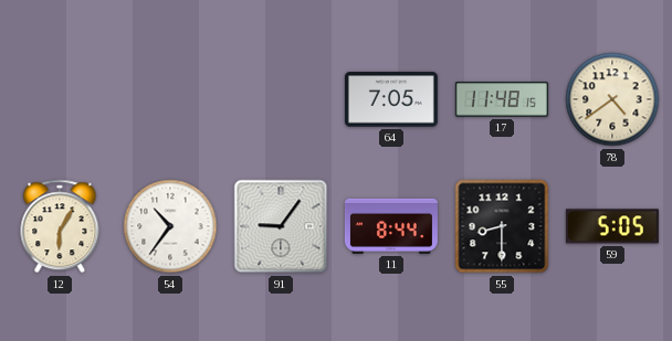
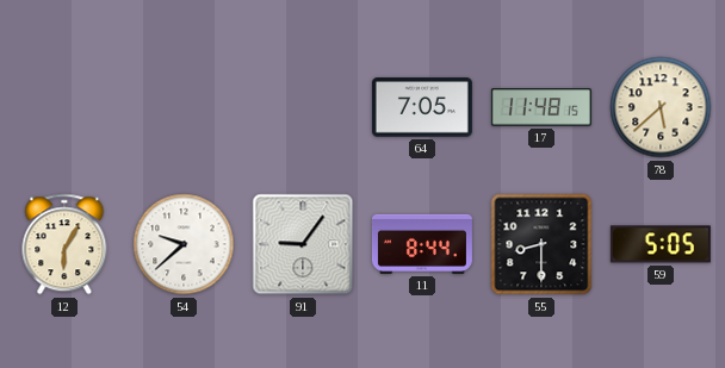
78: 4:39 -> 5:38
54: 10:36 -> 9:38
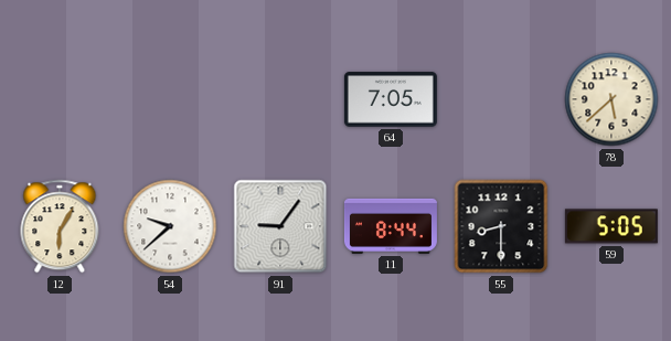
17: 11:48 -> none
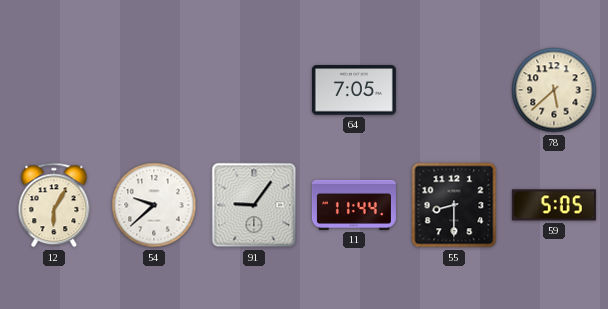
11: 8:44 -> 11:44
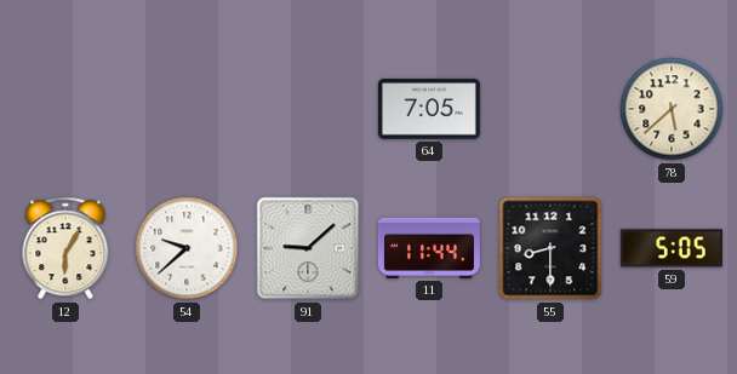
91: 9:06 -> 9:08
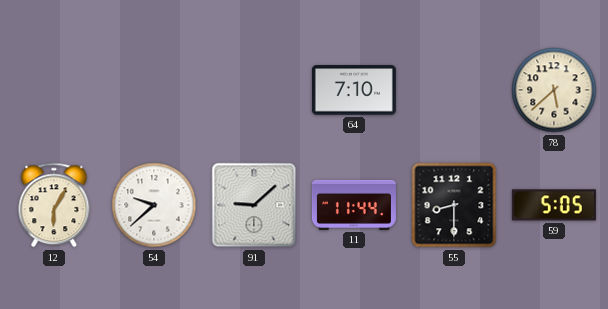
64: 7:05 -> 7:10
